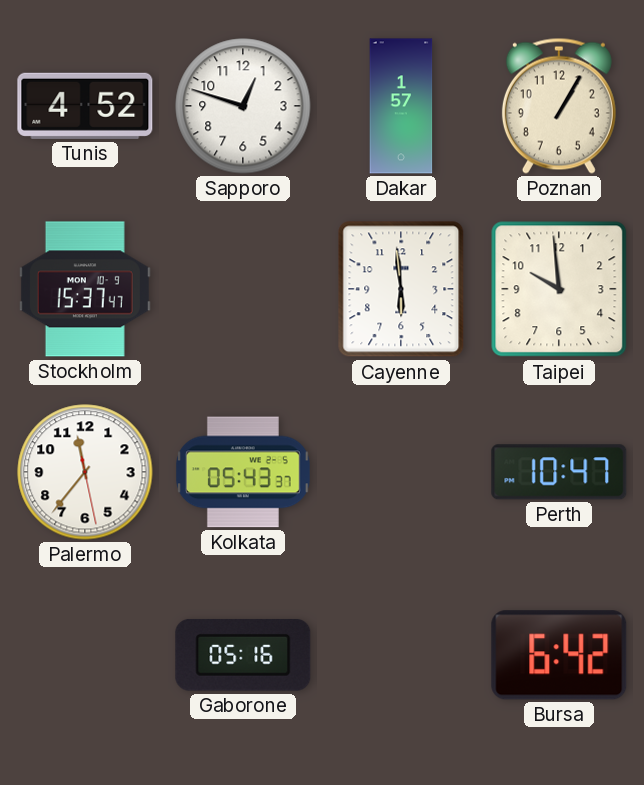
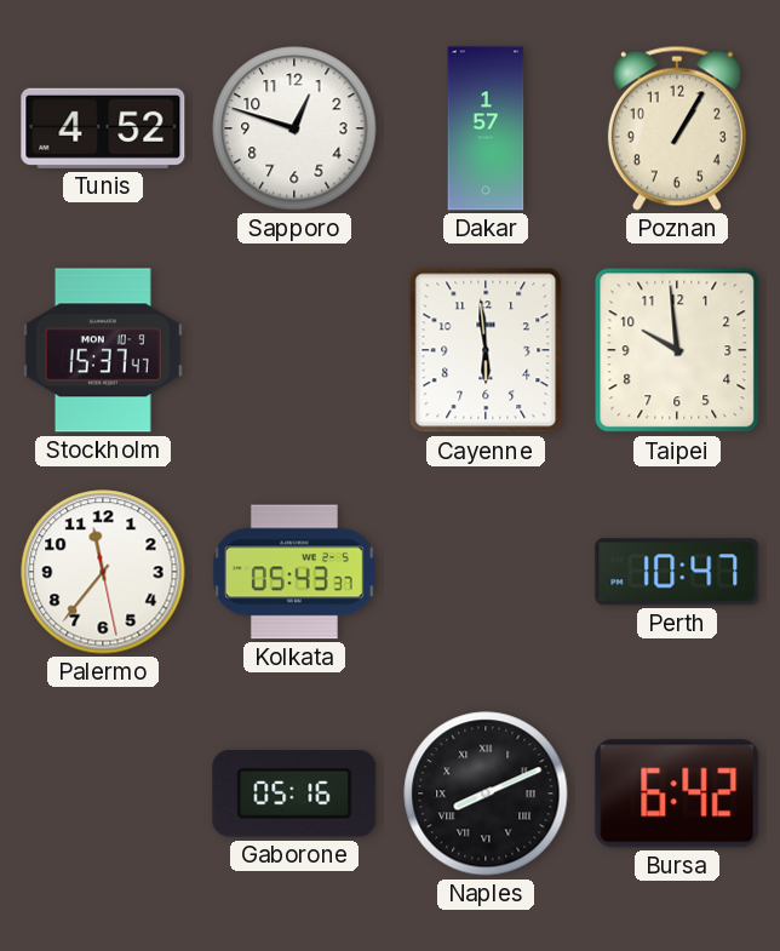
Naples: none -> 8:11
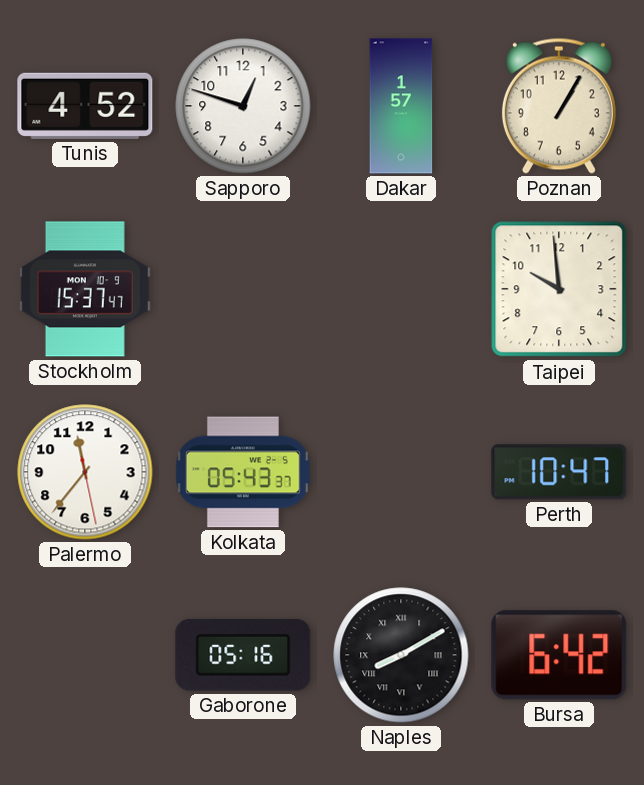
Cayenne: 5:59 -> none
Naples: 8:11 -> 8:10
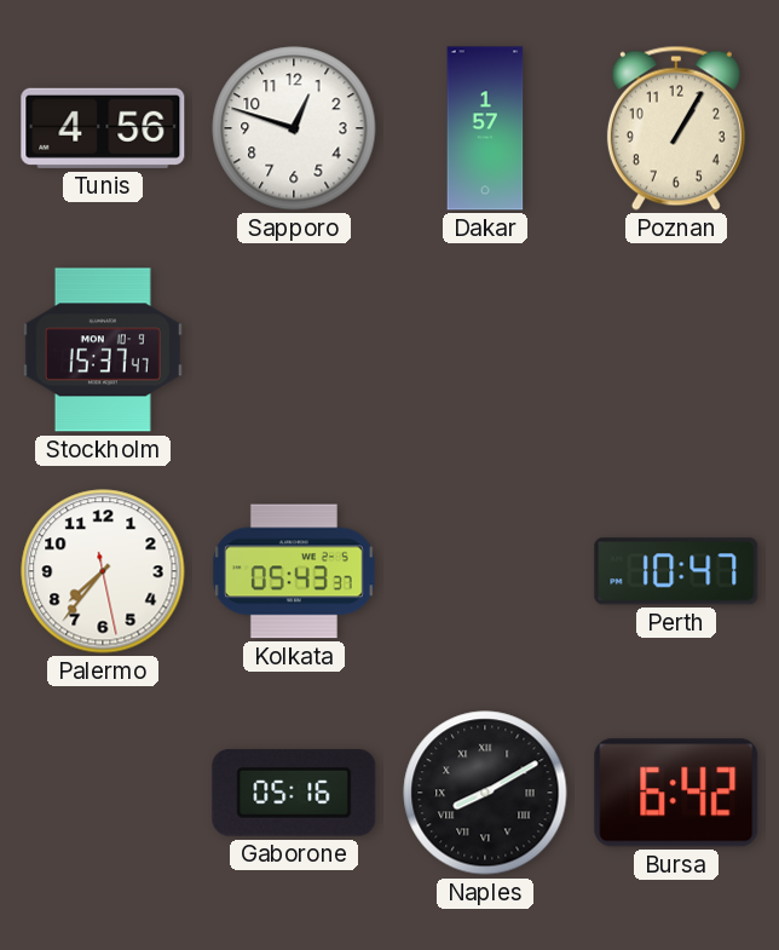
Tunis: 4:52 -> 4:56
Taipei: 9:59 -> none
Palermo: 11:36 -> 7:36
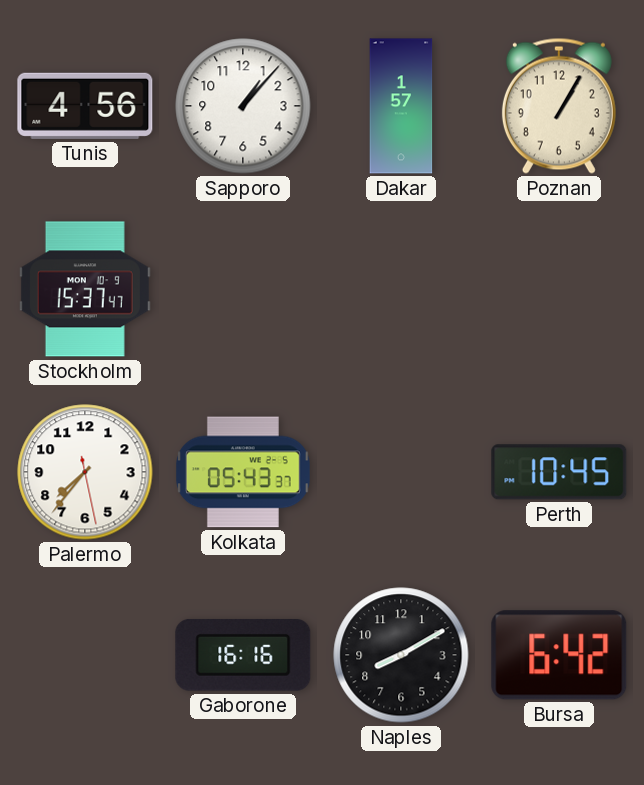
Sapporo: 12:48 -> 1:07
Perth: 10:47 -> 10:45
Gaborone: 05:16 -> 16:16
Naples numerals: Roman -> Arabic
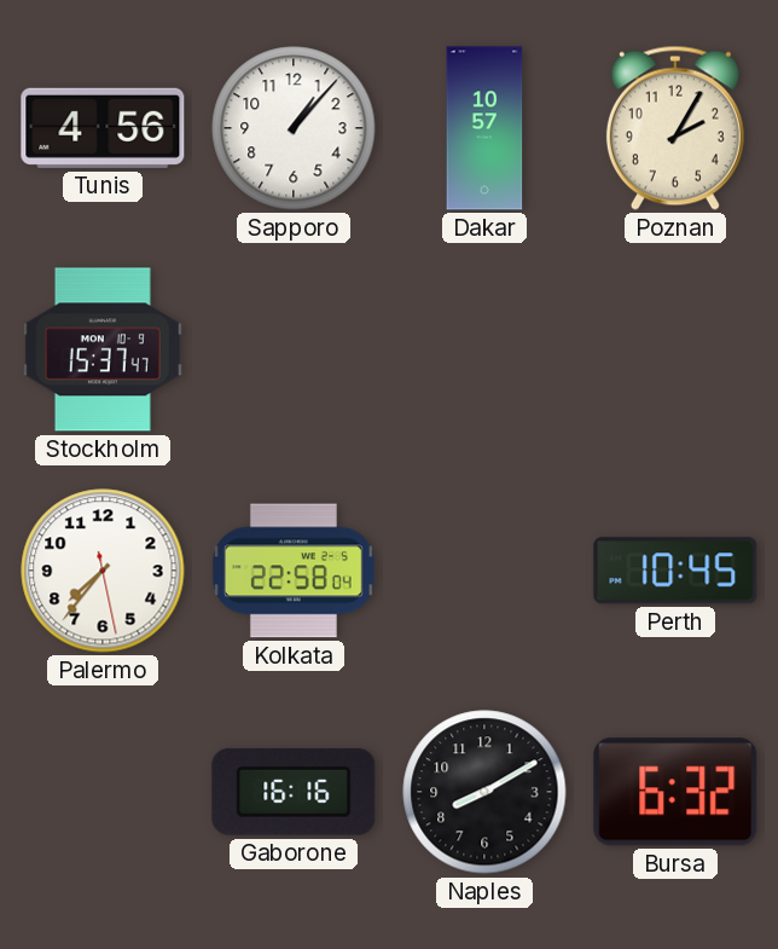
Dakar: 1:57 -> 10:57
Poznan: 1:05 -> 2:05
Kolkata: 05:43 -> 22:58
Bursa: 6:42 -> 6:32
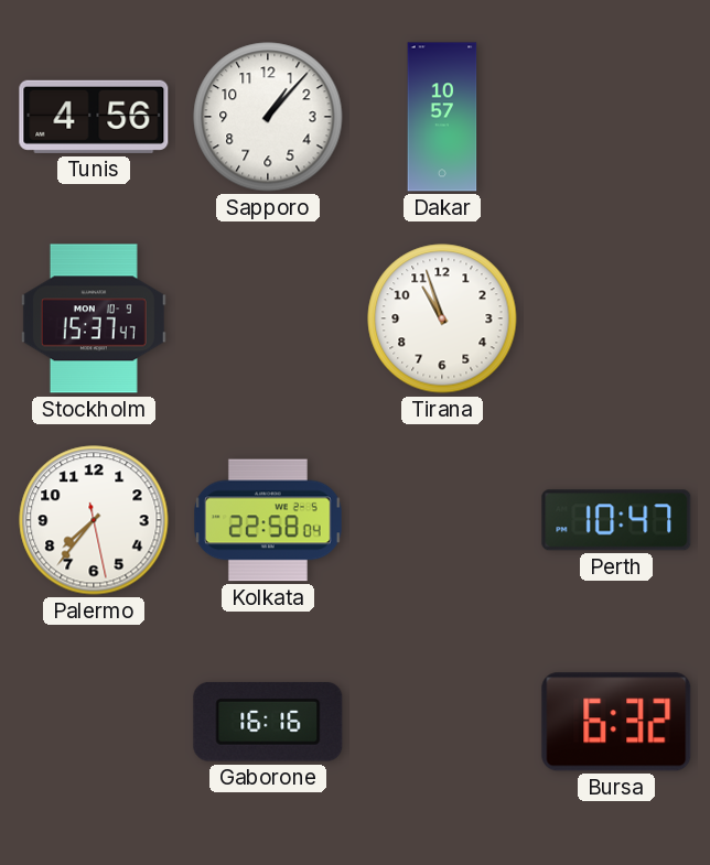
Poznan: 2:05 -> none
Tirana: none -> 10:57
Perth: 10:45 -> 10:47
Naples: 8:10 -> none
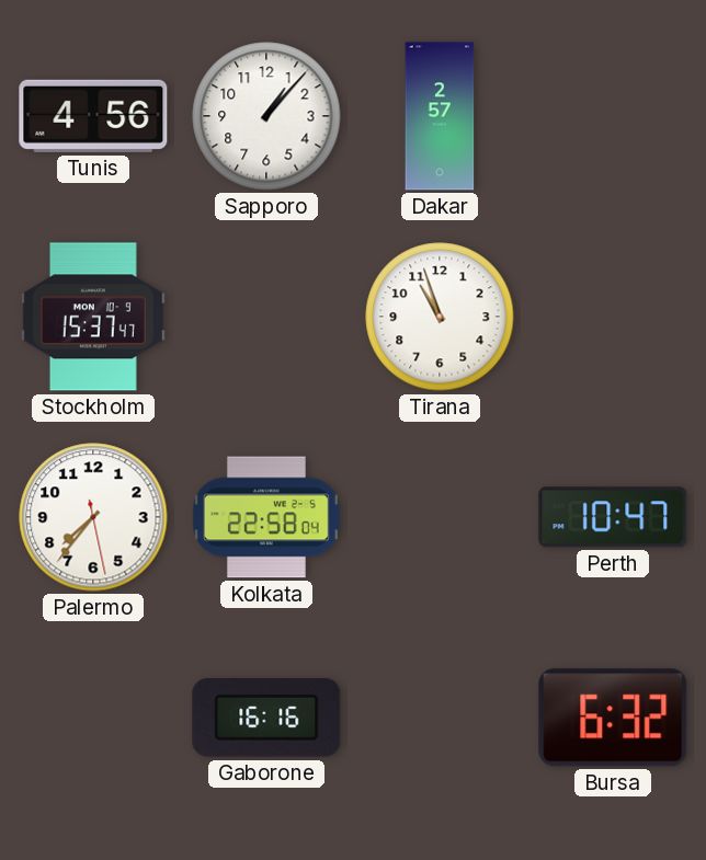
Dakar: 10:57 -> 2:57
